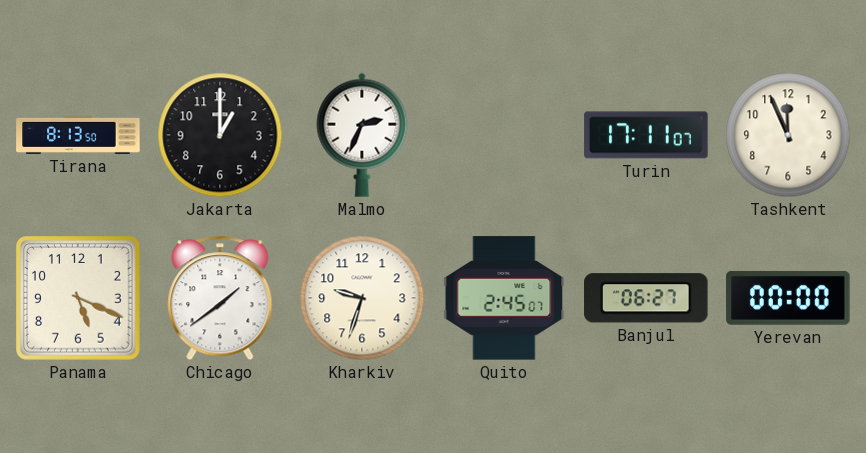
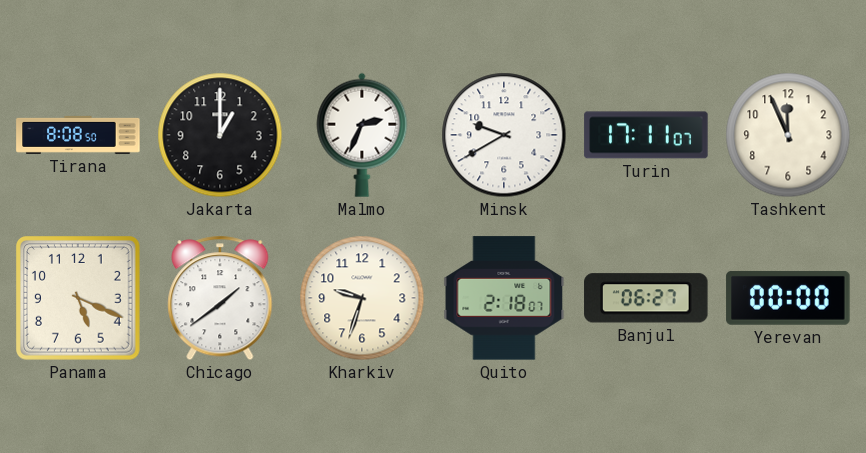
Tirana: 8:13 -> 8:08
Minsk: none -> 9:40
Quito: 2:45 -> 2:18
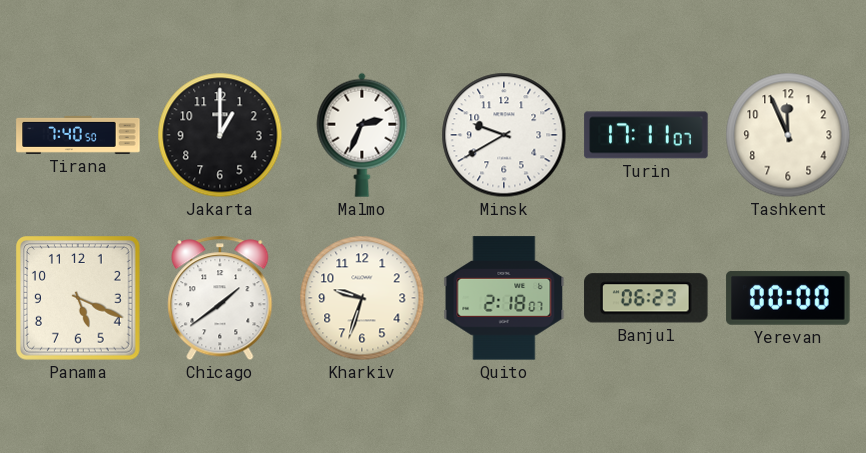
Tirana: 8:08 -> 7:40
Banjul: 06:27 -> 06:23
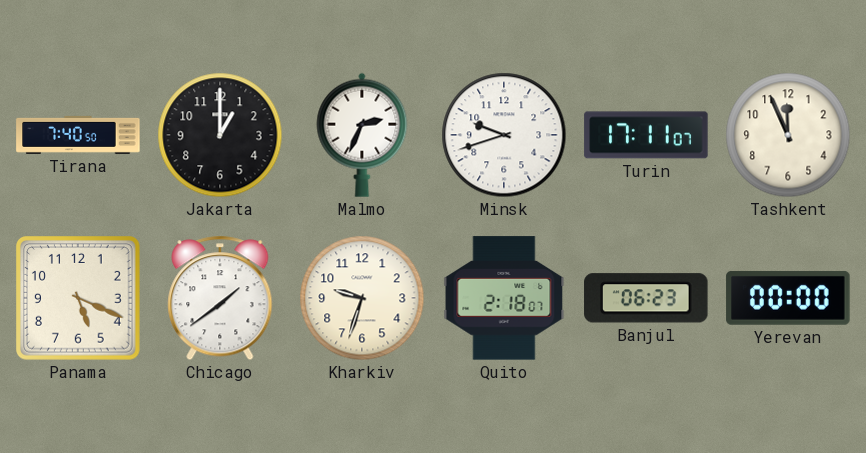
Minsk: 9:40 -> 9:42
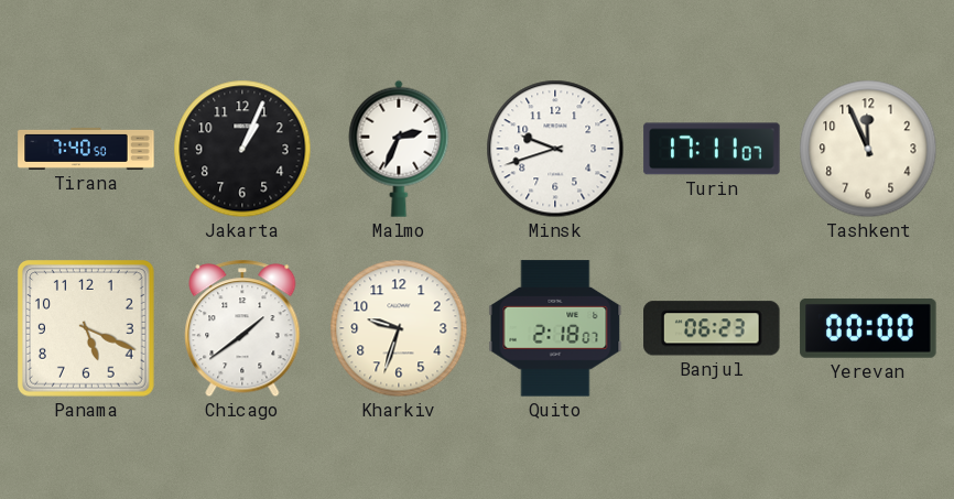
Jakarta: 1:00 -> 1:04
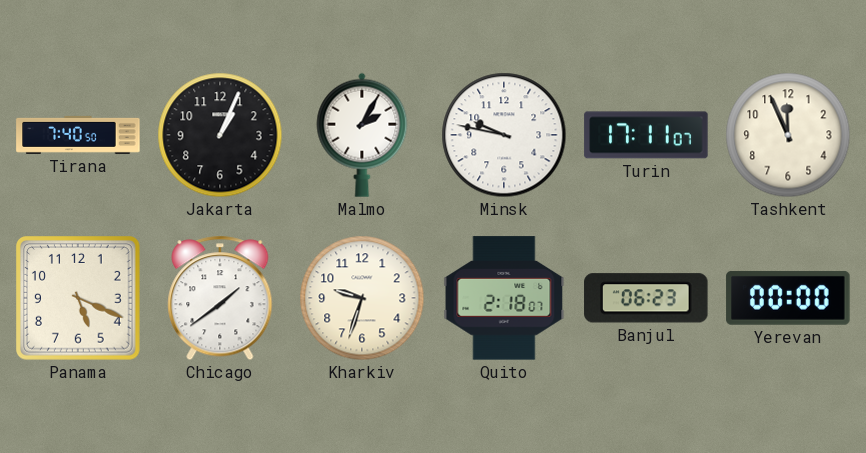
Malmo: 2:34 -> 2:05
Minsk: 9:42 -> 9:47
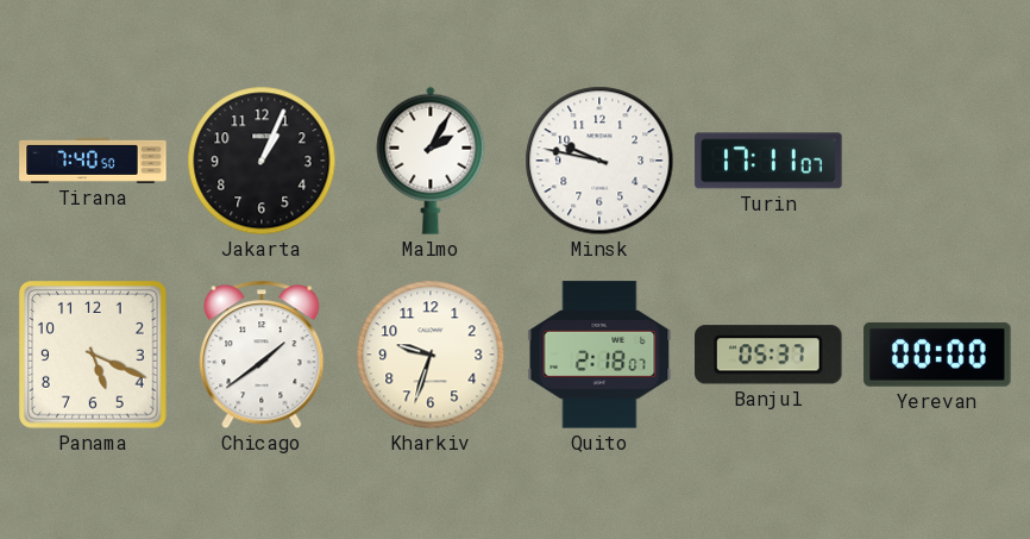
Tashkent: 11:56 -> none
Banjul: 06:23 -> 05:37
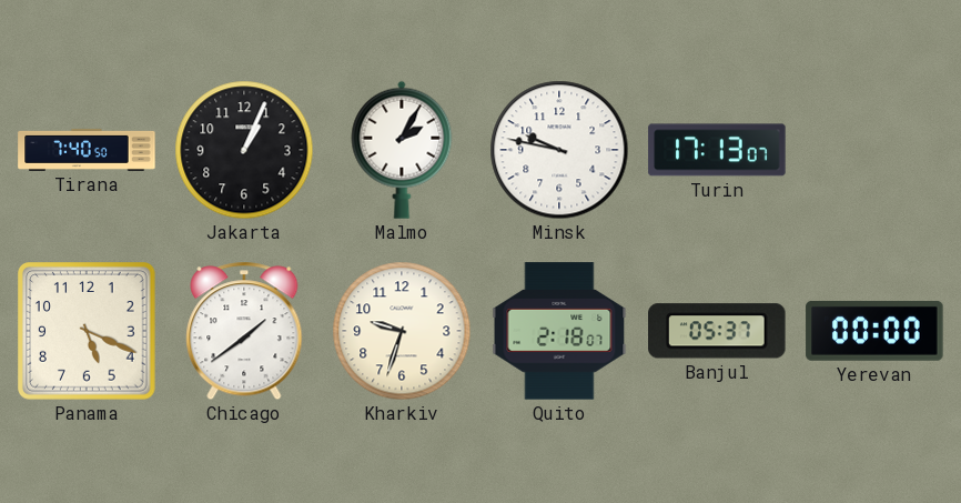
Turin: 17:11 -> 17:13
